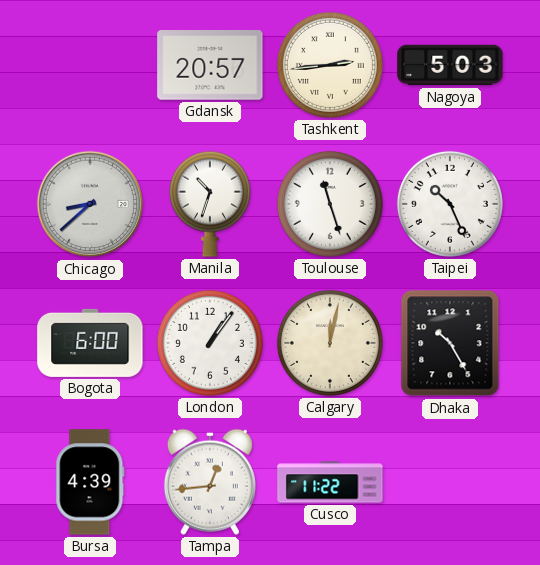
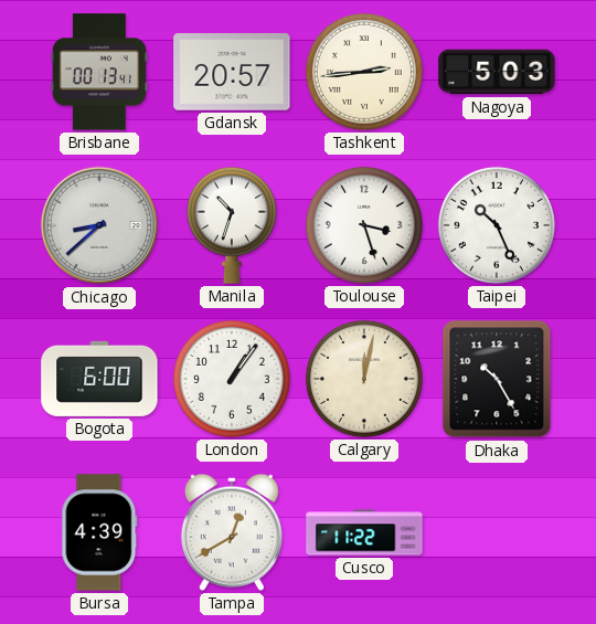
Brisbane: none -> 00:13
Toulouse: 11:27 -> 3:27
Tampa: 12:44 -> 12:40
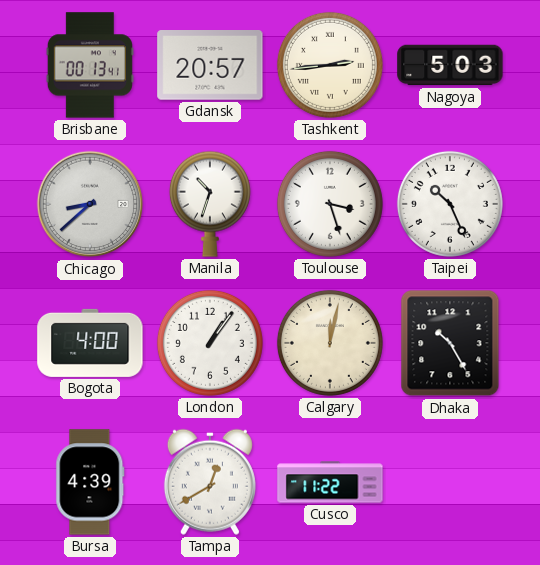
Bogota: 6:00 -> 4:00
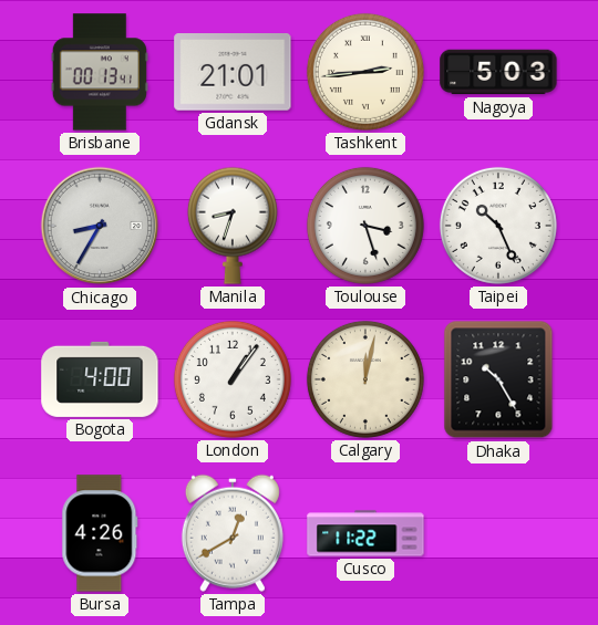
Gdansk: 20:57 -> 21:01
Chicago: 8:38 -> 8:35
Manila: 10:33 -> 8:33
Bursa: 4:39 -> 4:26
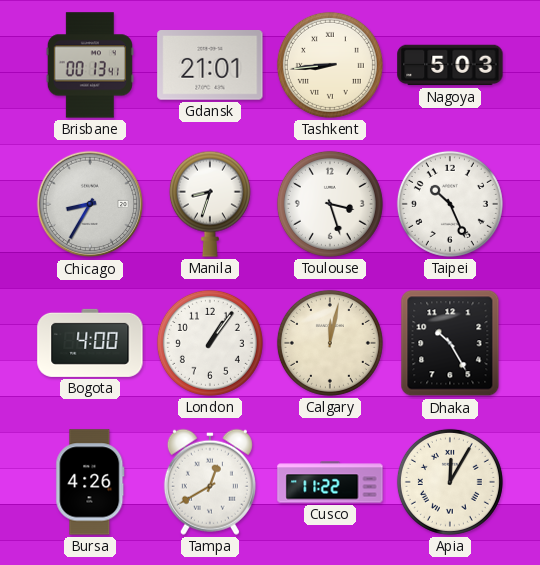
Tashkent: 2:44 -> 8:44
Apia: none -> 12:05
